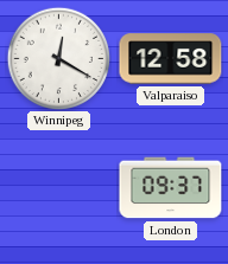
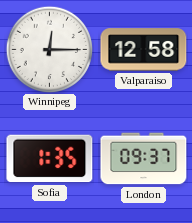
Winnipeg: 12:20 -> 12:15
Sofia: none -> 1:35
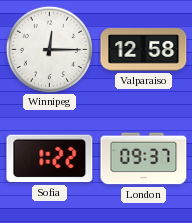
Sofia: 1:35 -> 1:22
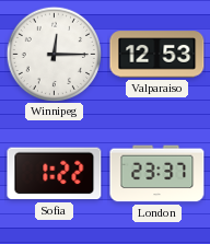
Valparaiso: 12:58 -> 12:53
London: 09:37 -> 23:37
